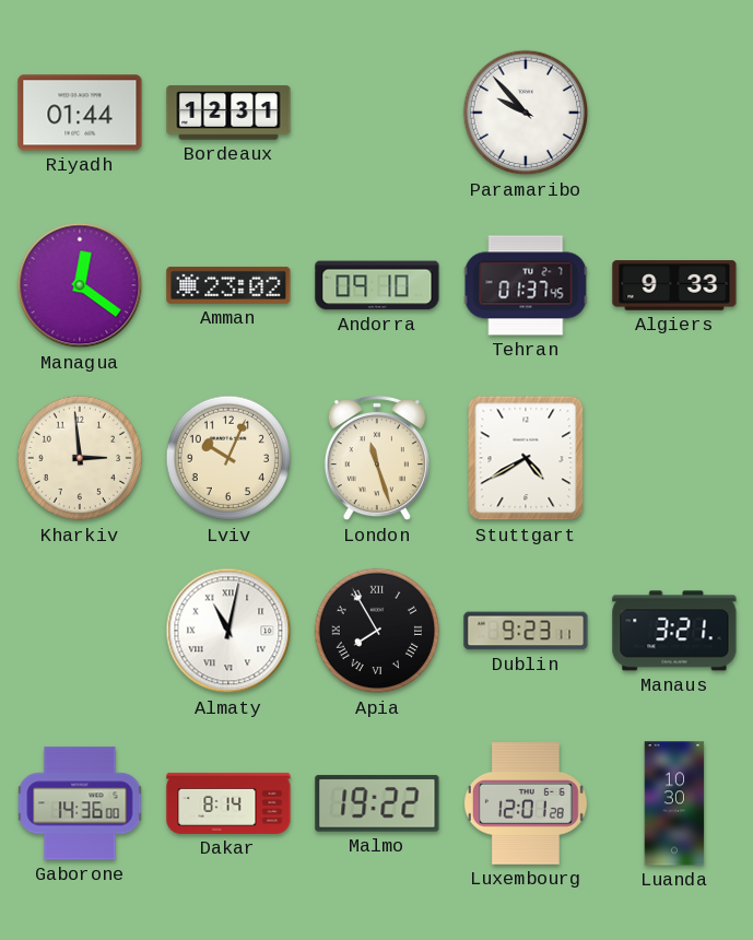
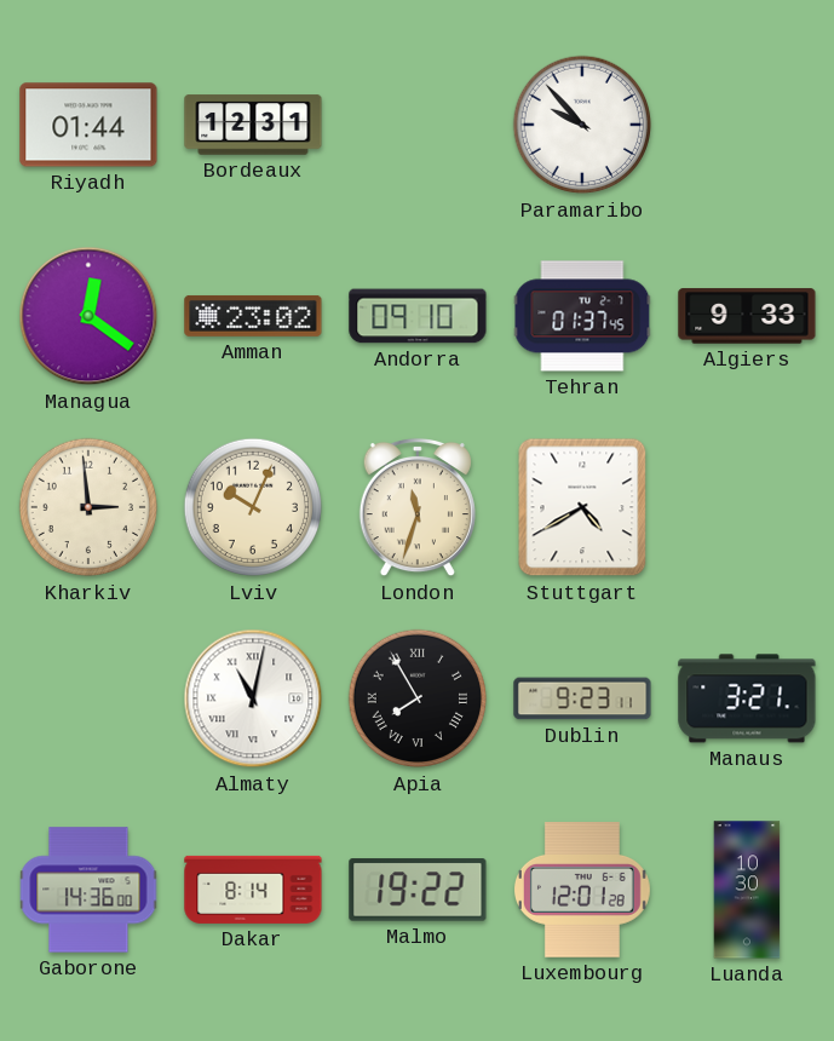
London: 11:27 -> 11:33
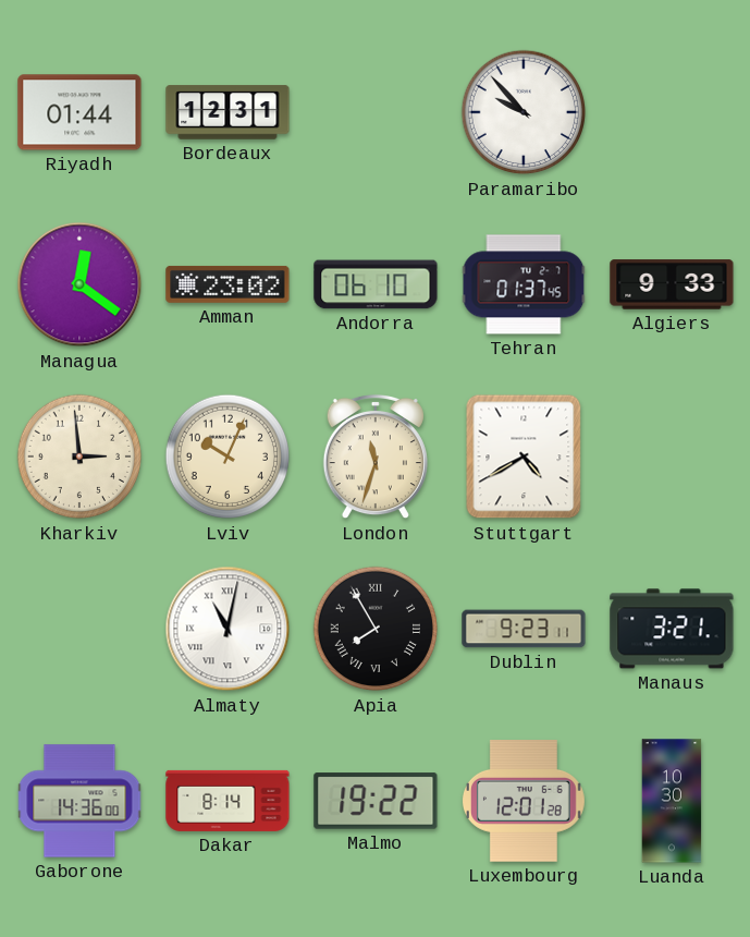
Andorra: 09:10 -> 06:10
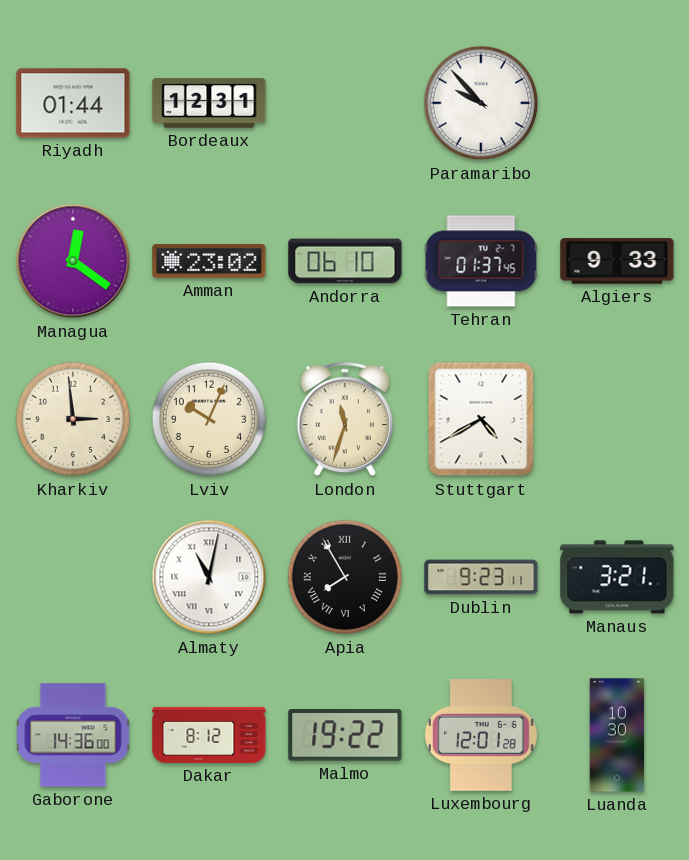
Dakar: 8:14 -> 8:12
